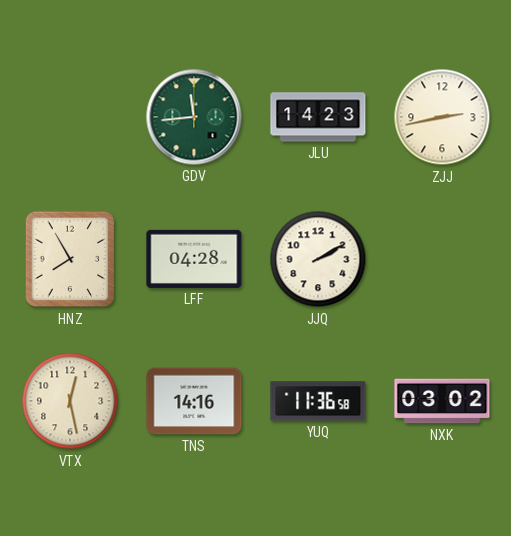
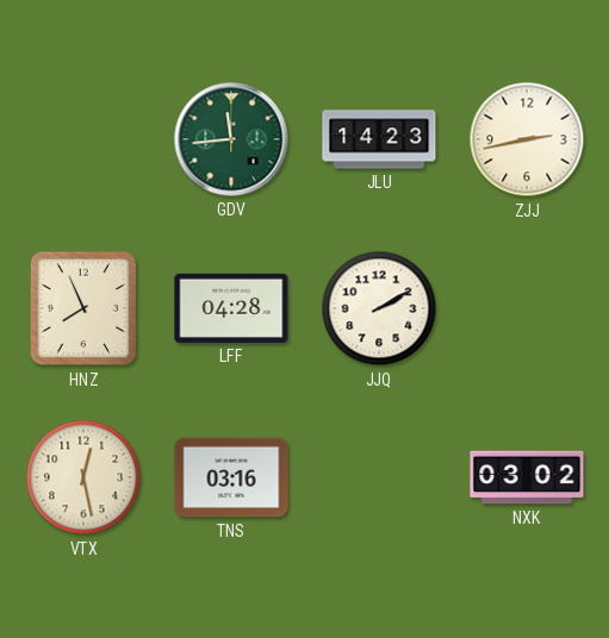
HNZ: 7:55 -> 7:56
TNS: 14:16 -> 03:16
YUQ: 11:36 -> none
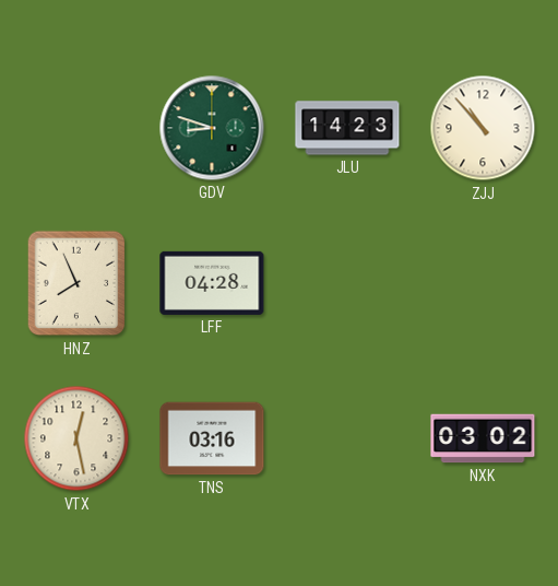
GDV: 11:44 -> 8:48
ZJJ: 2:43 -> 10:53
JJQ: 2:10 -> none
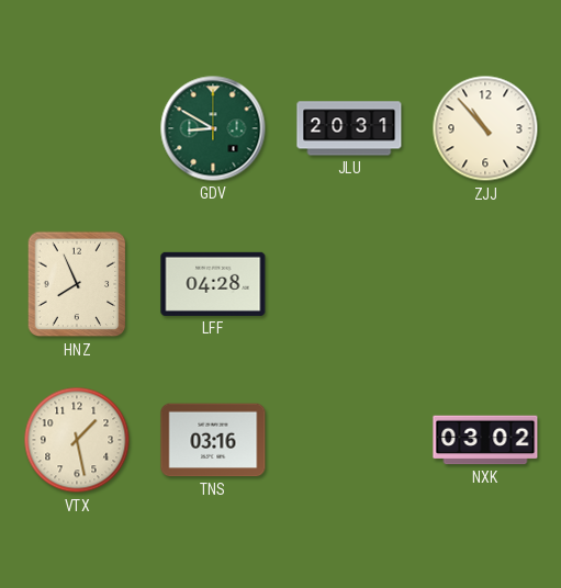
GDV: 8:48 -> 8:50
JLU: 14:23 -> 20:31
VTX: 12:28 -> 1:28
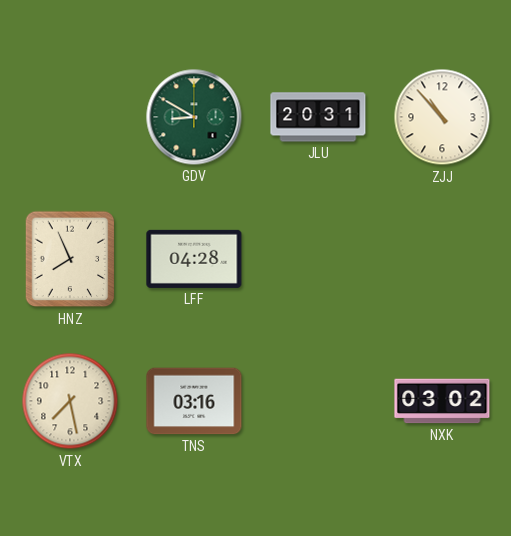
VTX: 1:28 -> 7:28
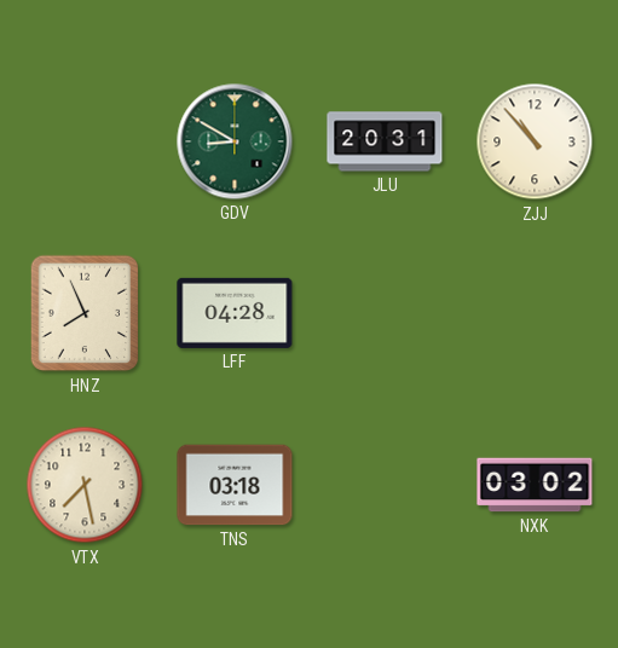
TNS: 03:16 -> 03:18
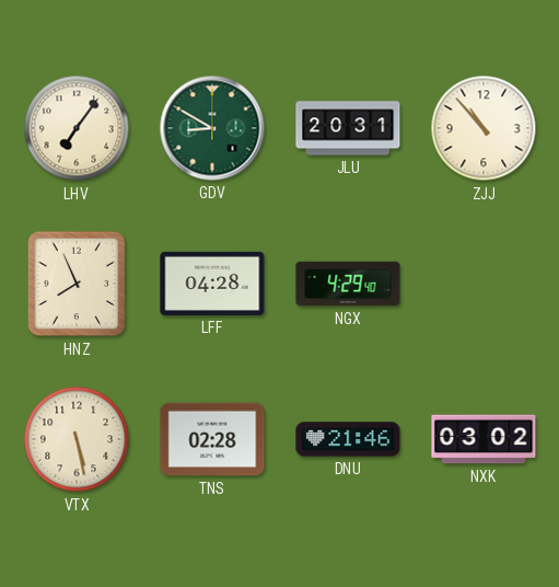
LHV: none -> 7:06
NGX: none -> 4:29
VTX: 7:28 -> 5:28
TNS: 03:18 -> 02:28
DNU: none -> 21:46
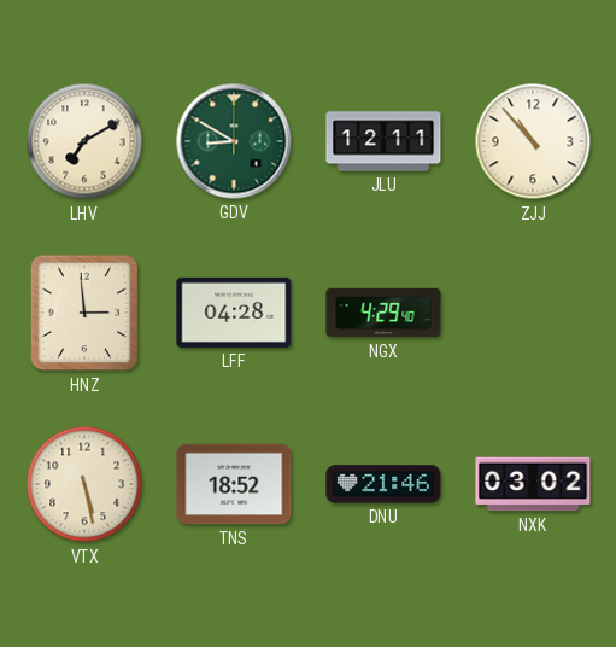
LHV: 7:06 -> 7:10
JLU: 20:31 -> 12:11
HNZ: 7:56 -> 2:59
TNS: 02:28 -> 18:52
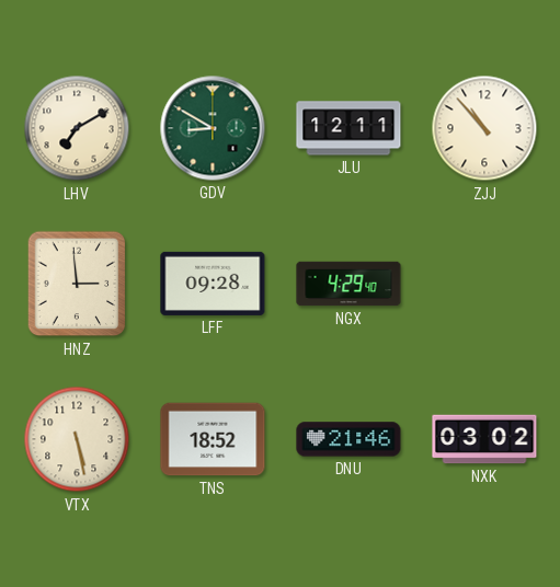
LFF: 04:28 -> 09:28
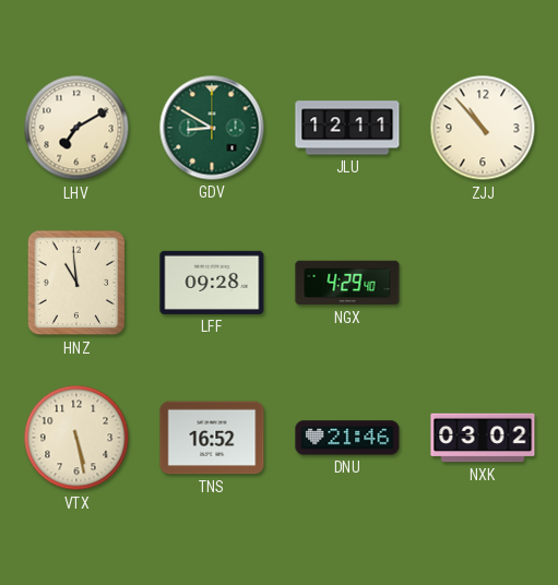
HNZ: 2:59 -> 10:59
TNS: 18:52 -> 16:52
